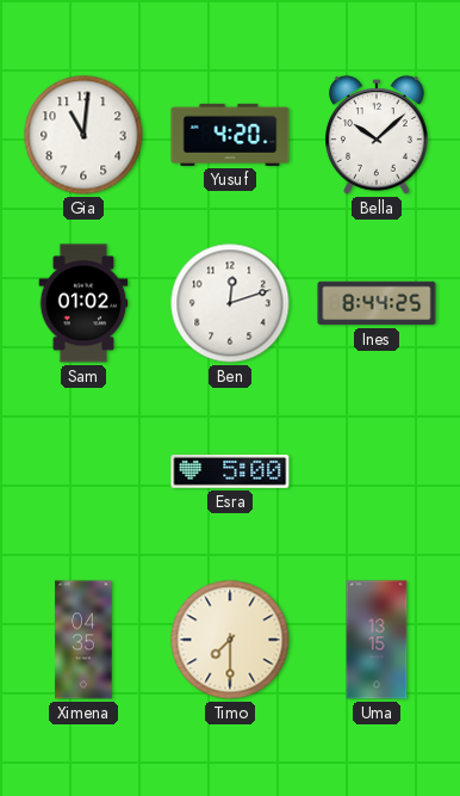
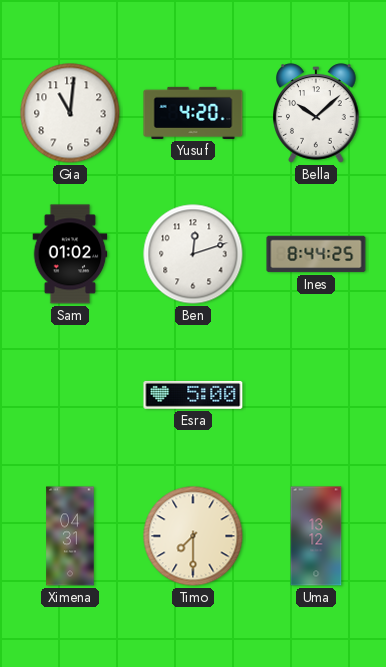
Ximena: 04:35 -> 04:31
Uma: 13:15 -> 13:12
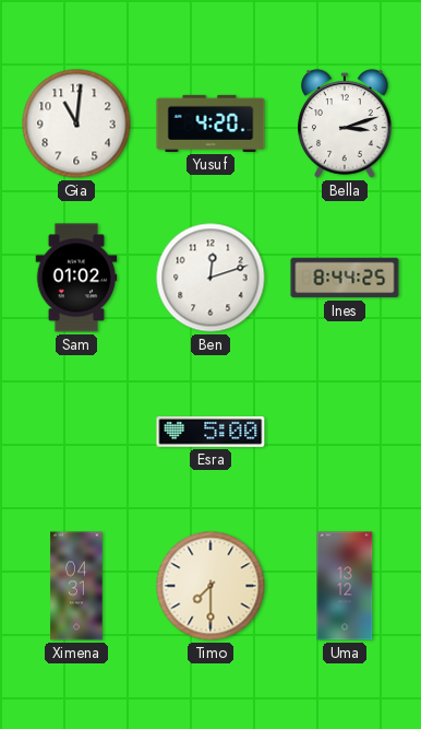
Bella: 10:08 -> 3:12
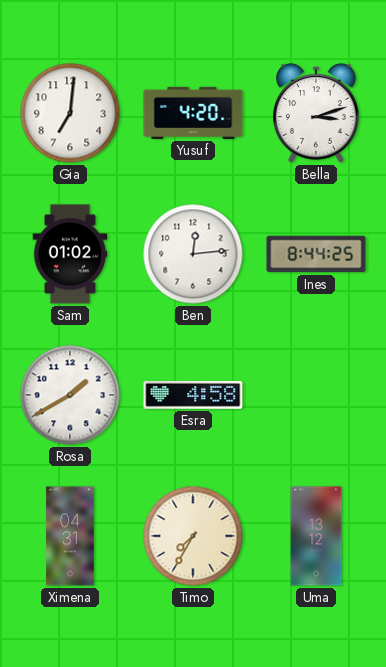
Gia: 11:01 -> 7:01
Ben: 12:12 -> 12:14
Rosa: none -> 1:40
Esra: 5:00 -> 4:58
Timo: 7:30 -> 7:35
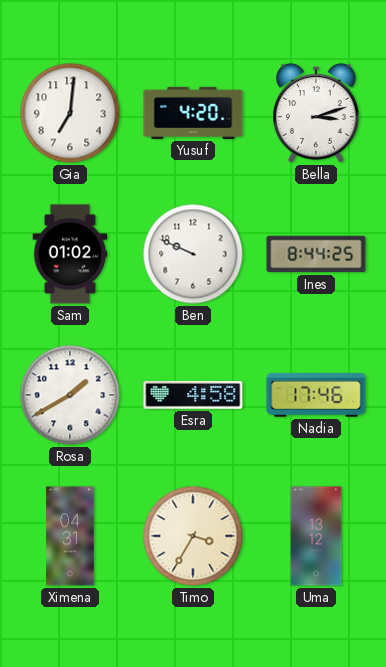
Ben: 12:14 -> 9:49
Nadia: none -> 17:46
Timo: 7:35 -> 3:35
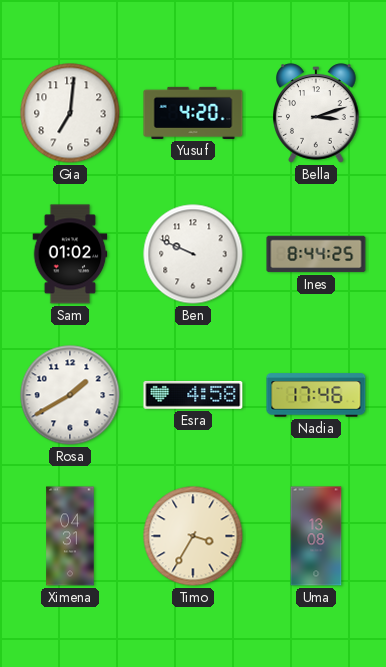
Uma: 13:12 -> 13:08
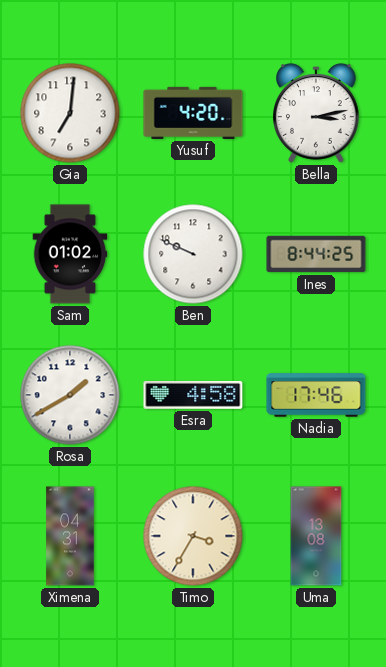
Bella: 3:12 -> 3:13
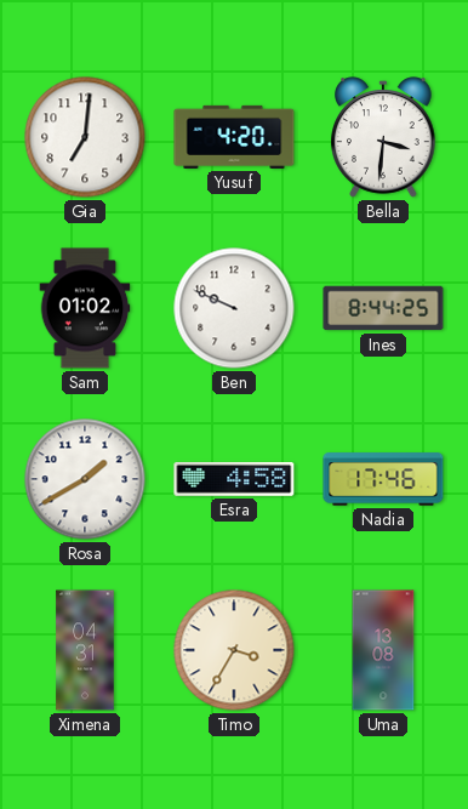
Bella: 3:13 -> 3:31
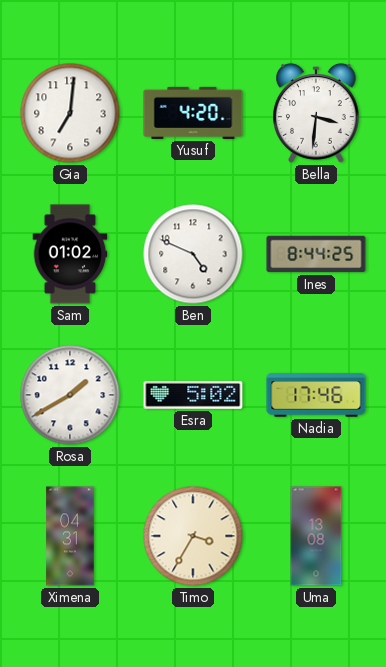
Ben: 9:49 -> 4:49
Esra: 4:58 -> 5:02
